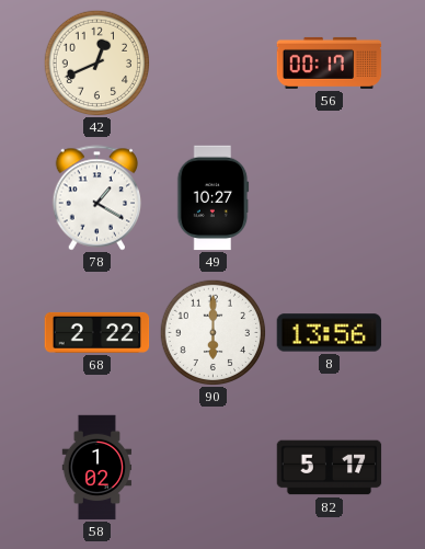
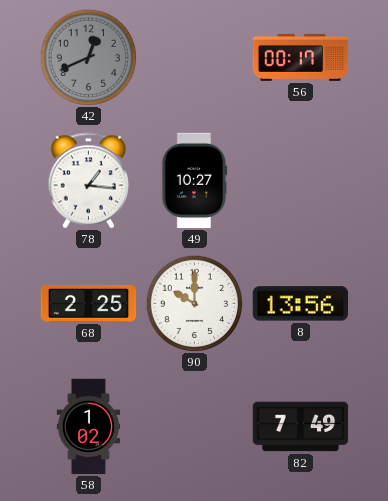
42 dial: cream -> grey
78: 1:20 -> 1:16
68: 2:22 -> 2:25
90: 6:00 -> 10:00
82: 5:17 -> 7:49
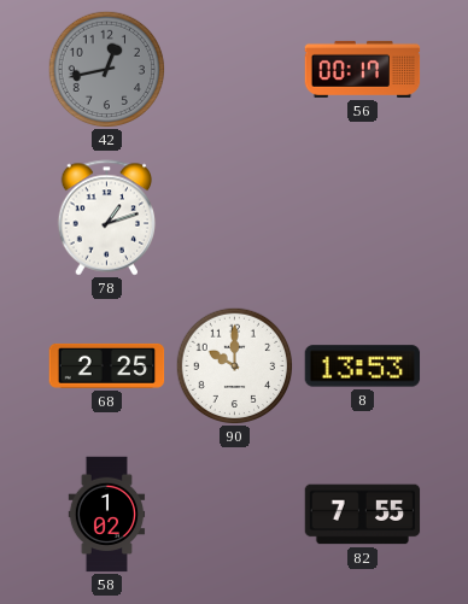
42: 12:41 -> 12:43
78: 1:16 -> 1:12
49: 10:27 -> none
8: 13:56 -> 13:53
82: 7:49 -> 7:55
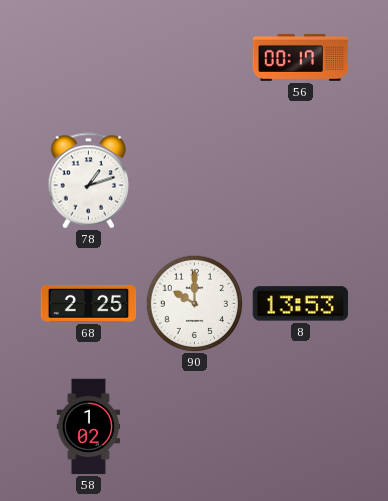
42: 12:43 -> none
82: 7:55 -> none
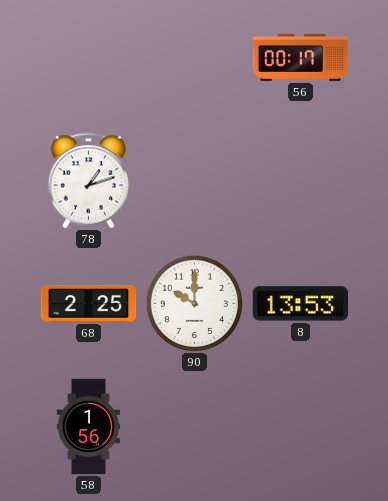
58: 1:02 -> 1:56
